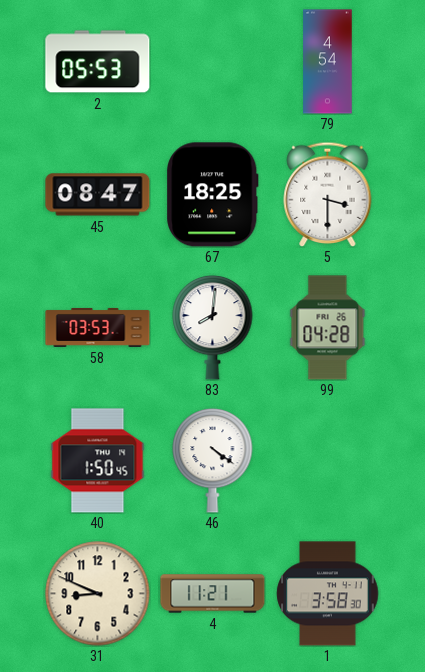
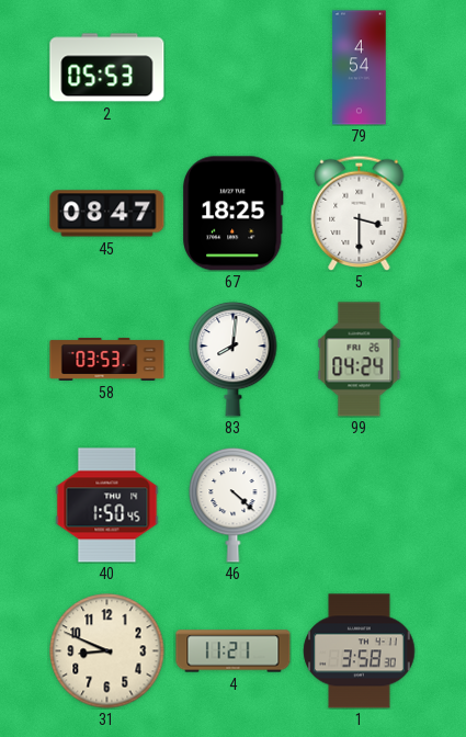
99: 04:28 -> 04:24
46: 4:21 -> 4:22
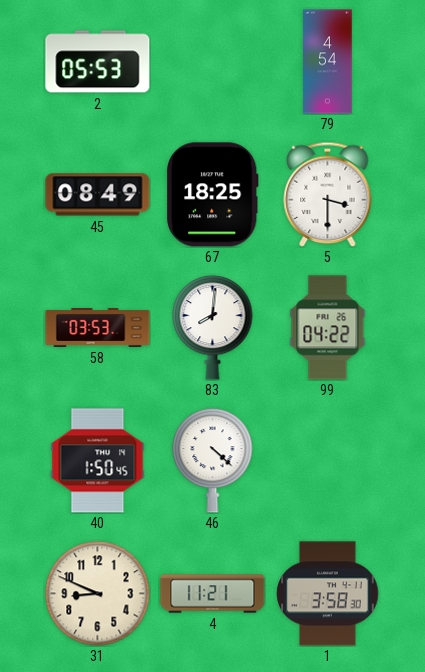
45: 08:47 -> 08:49
99: 04:24 -> 04:22
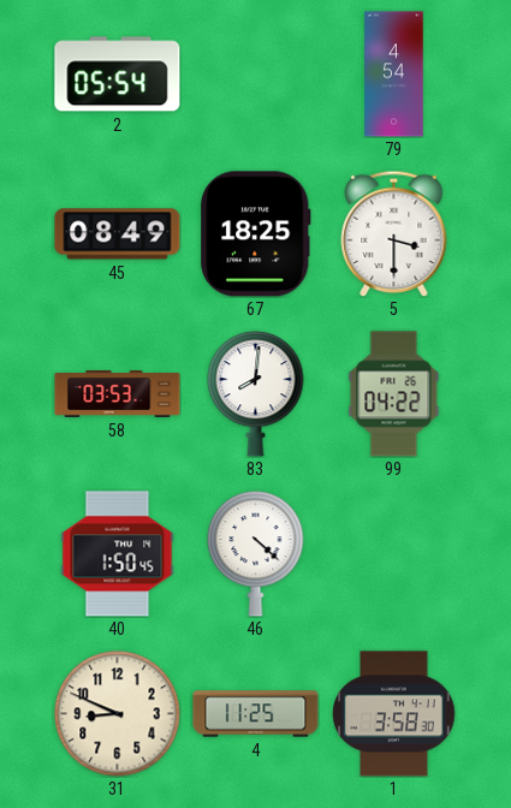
2: 05:53 -> 05:54
4: 11:21 -> 11:25
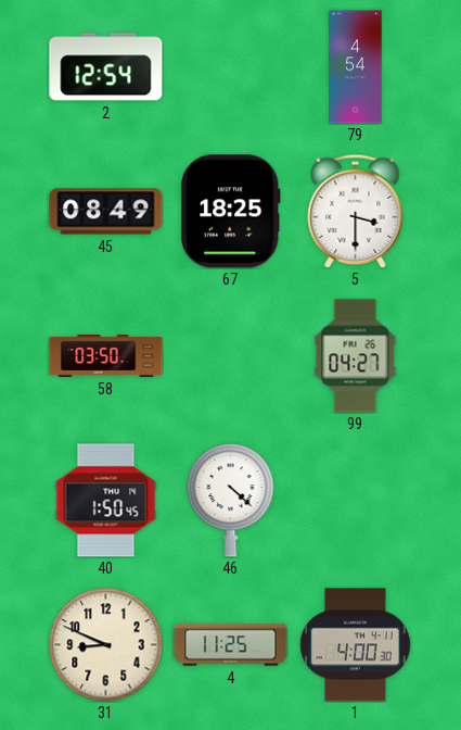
2: 05:54 -> 12:54
58: 03:53 -> 03:50
83: 8:01 -> none
99: 04:22 -> 04:27
1: 3:58 -> 4:00
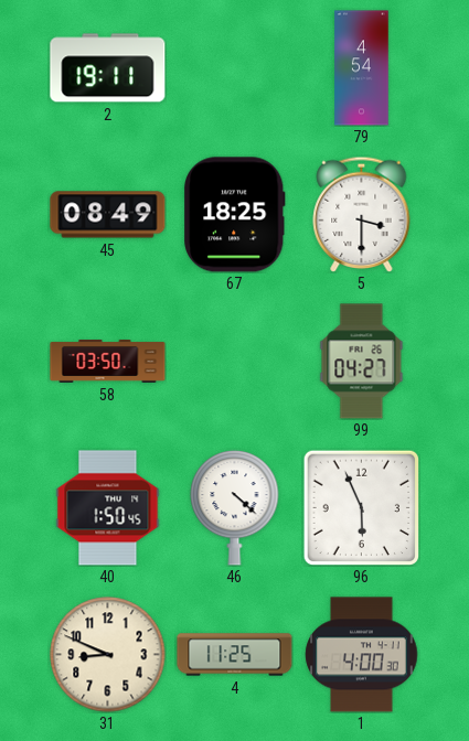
2: 12:54 -> 19:11
96: none -> 5:56
